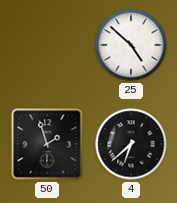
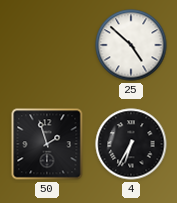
4: 6:38 -> 6:35
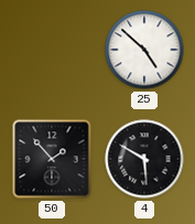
50: 1:57 -> 1:53
4: 6:35 -> 5:50
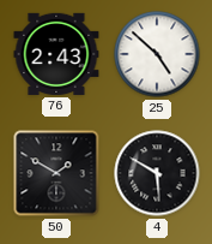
76: none -> 2:43
50: 1:53 -> 1:50
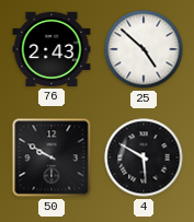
50: 1:50 -> 9:50
